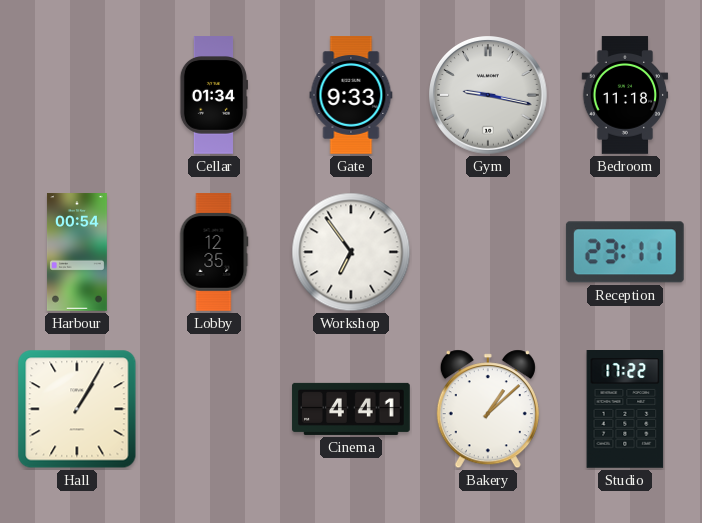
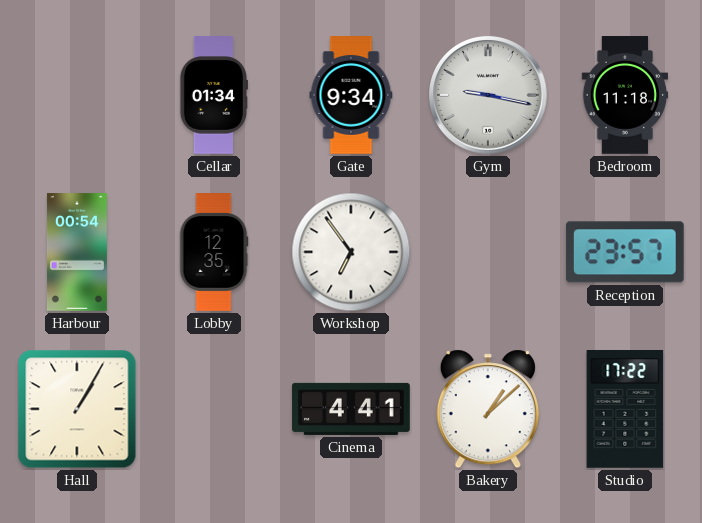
Gate: 9:33 -> 9:34
Reception: 23:11 -> 23:57
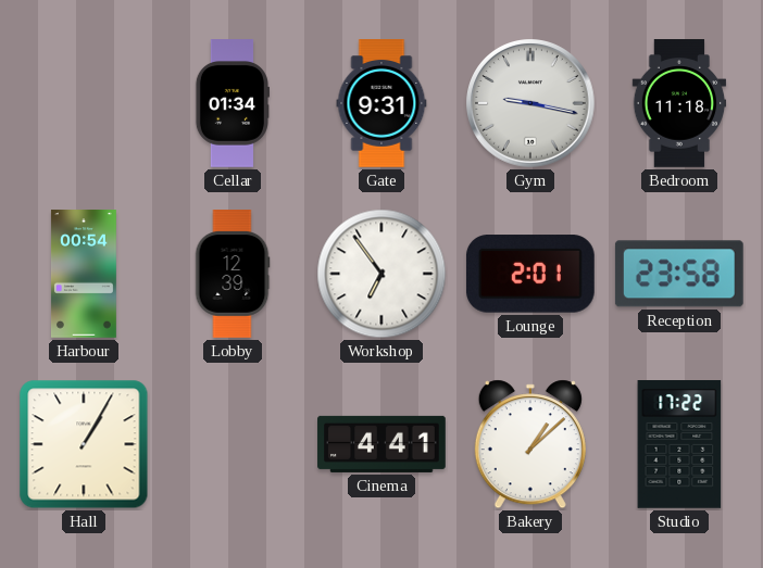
Gate: 9:34 -> 9:31
Lobby: 12:35 -> 12:39
Lounge: none -> 2:01
Reception: 23:57 -> 23:58
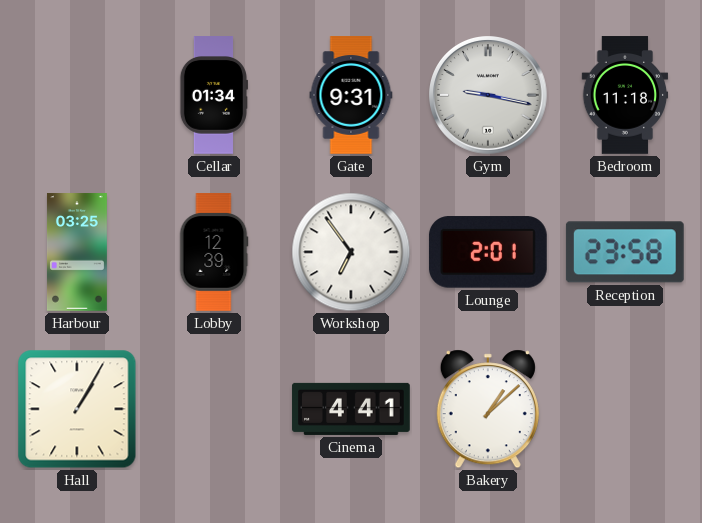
Harbour: 00:54 -> 03:25
Studio: 17:22 -> none
